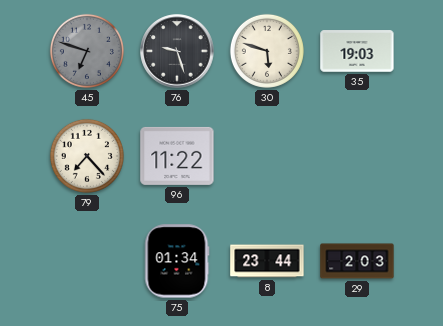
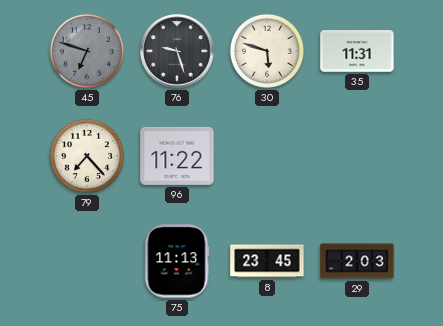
35: 19:03 -> 11:31
75: 01:34 -> 11:13
8: 23:44 -> 23:45
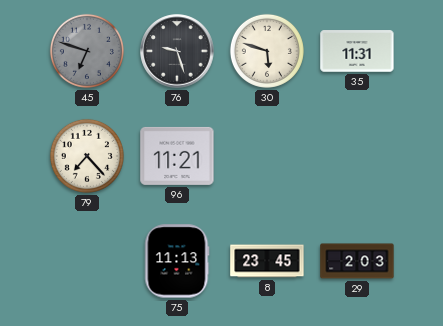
96: 11:22 -> 11:21
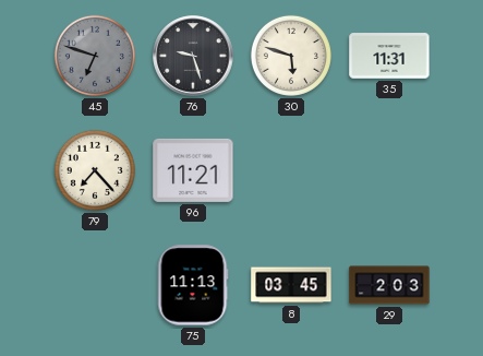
8: 23:45 -> 03:45
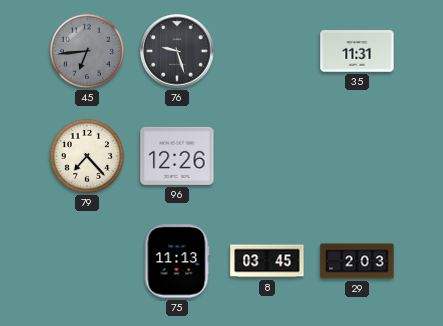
45: 6:48 -> 6:44
30: 5:48 -> none
96: 11:21 -> 12:26
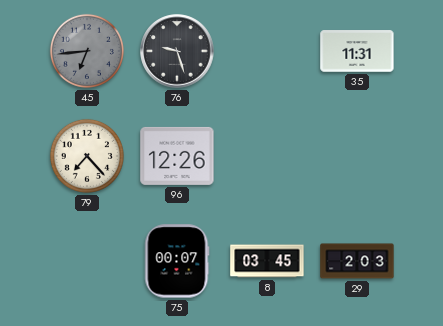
75: 11:13 -> 00:07
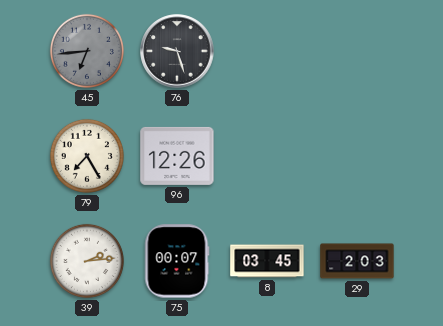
35: 11:31 -> none
79: 7:23 -> 7:25
39: none -> 2:14
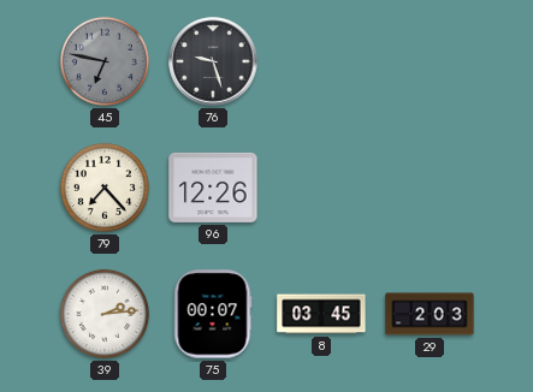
45: 6:44 -> 6:47
79: 7:25 -> 7:23
